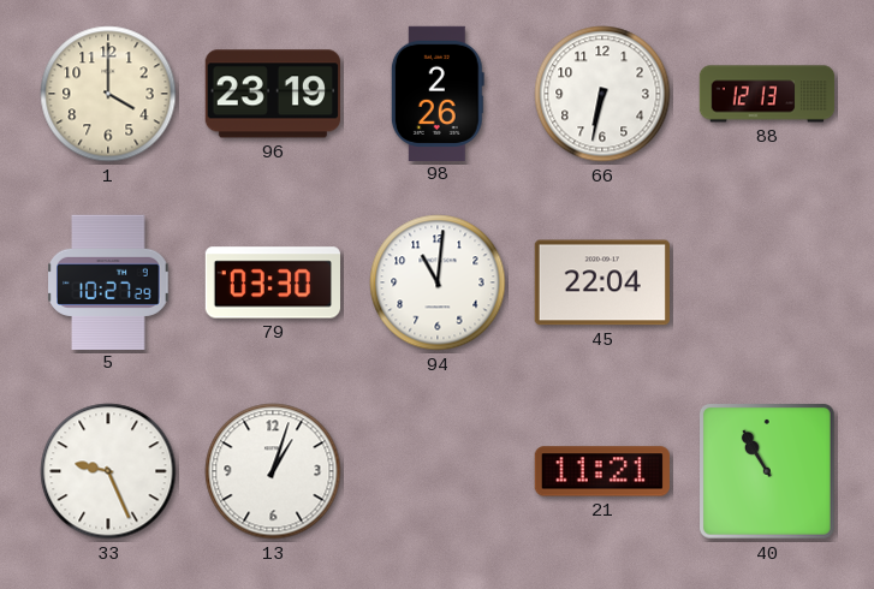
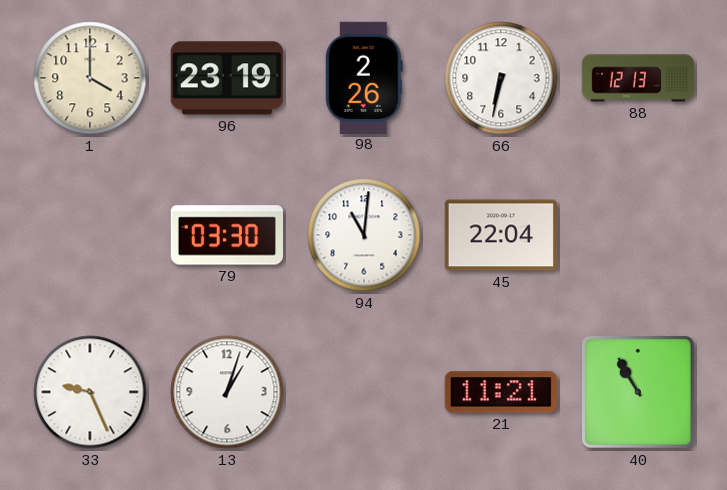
5: 10:27 -> none
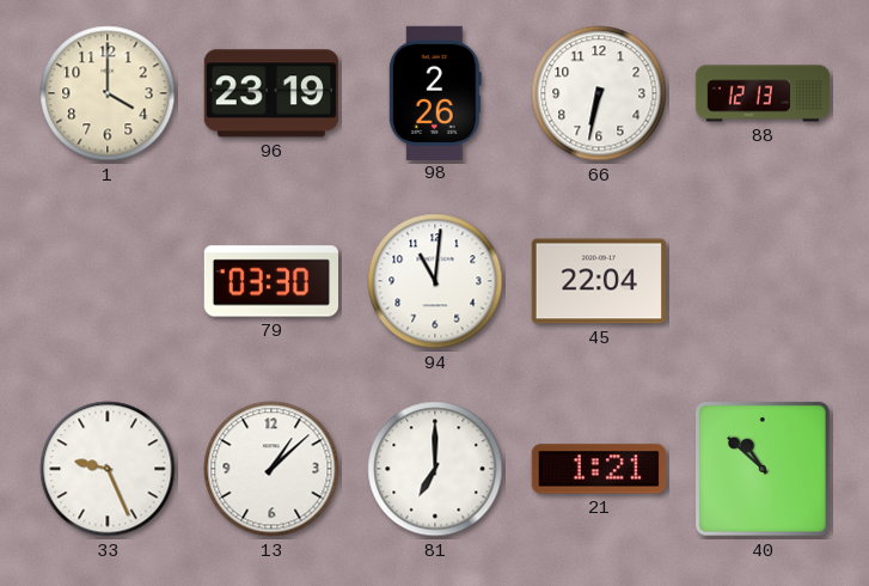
13: 1:03 -> 1:08
81: none -> 7:00
21: 11:21 -> 1:21
40: 10:55 -> 10:52
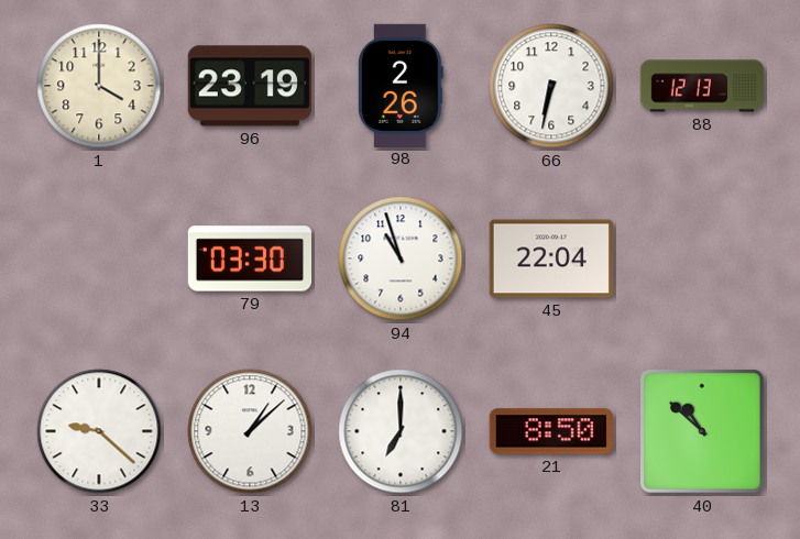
94: 11:01 -> 10:57
33: 9:26 -> 9:22
21: 1:21 -> 8:50
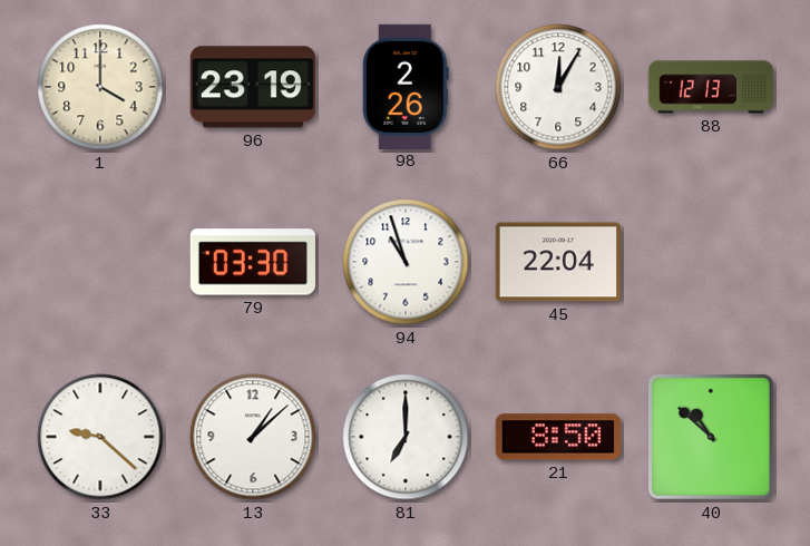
66: 6:32 -> 12:05
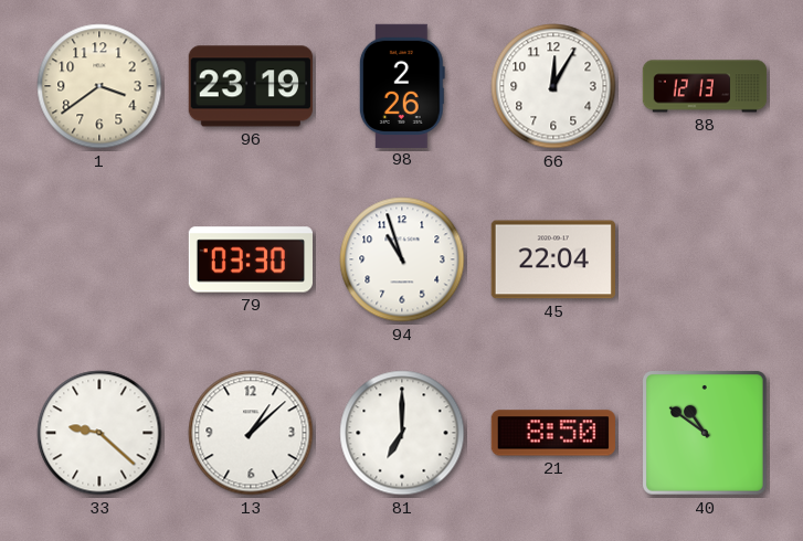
1: 4:00 -> 3:39
40: 10:52 -> 10:51
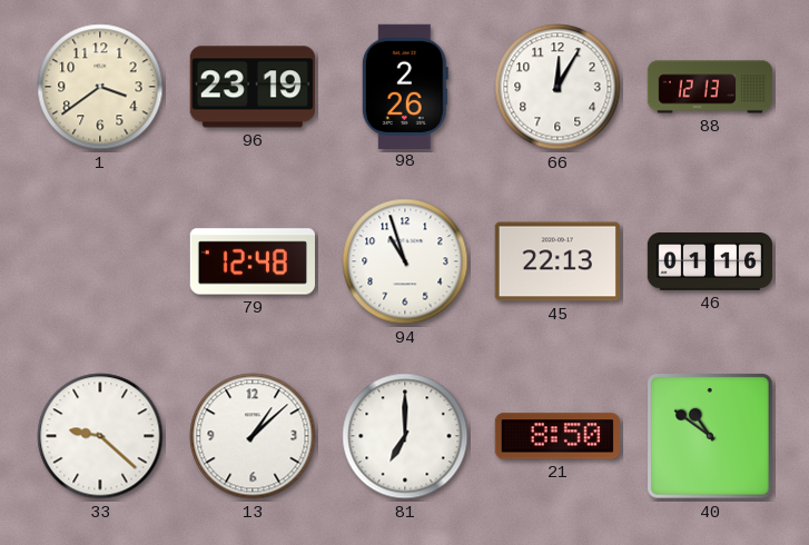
79: 03:30 -> 12:48
45: 22:04 -> 22:13
46: none -> 01:16
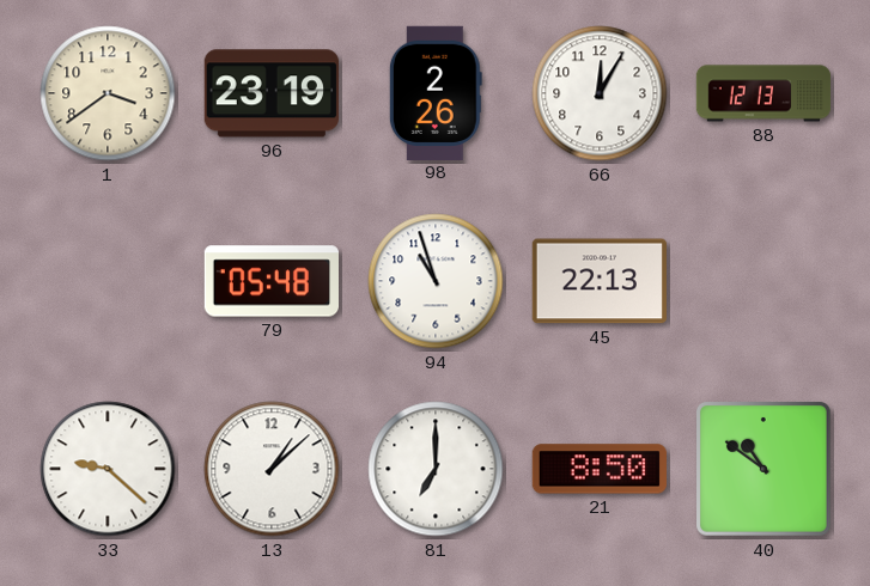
79: 12:48 -> 05:48
46: 01:16 -> none
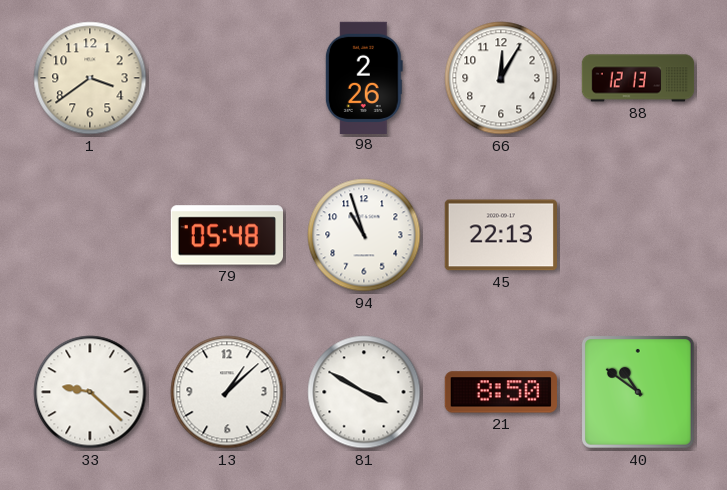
96: 23:19 -> none
81: 7:00 -> 3:50
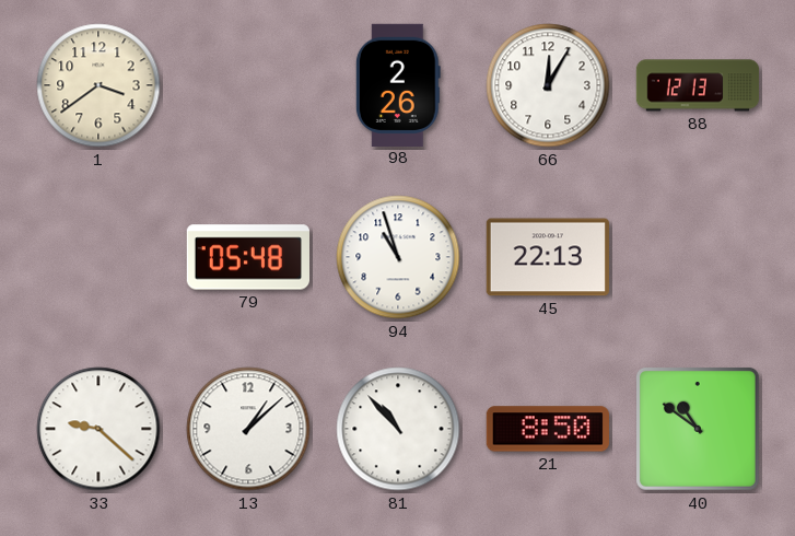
81: 3:50 -> 10:53
